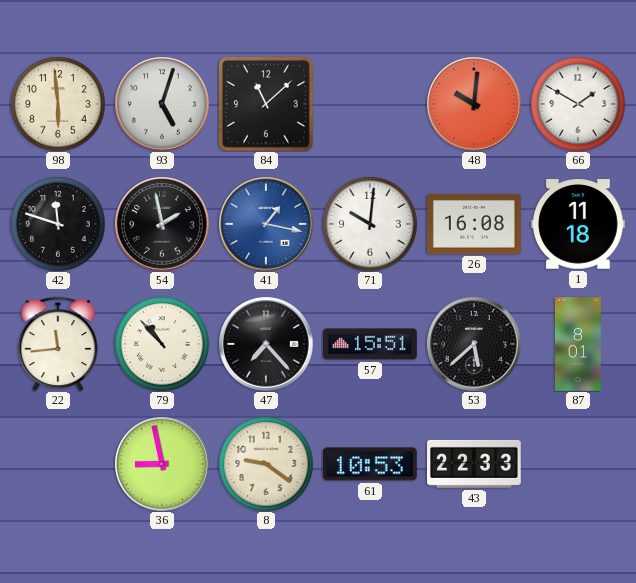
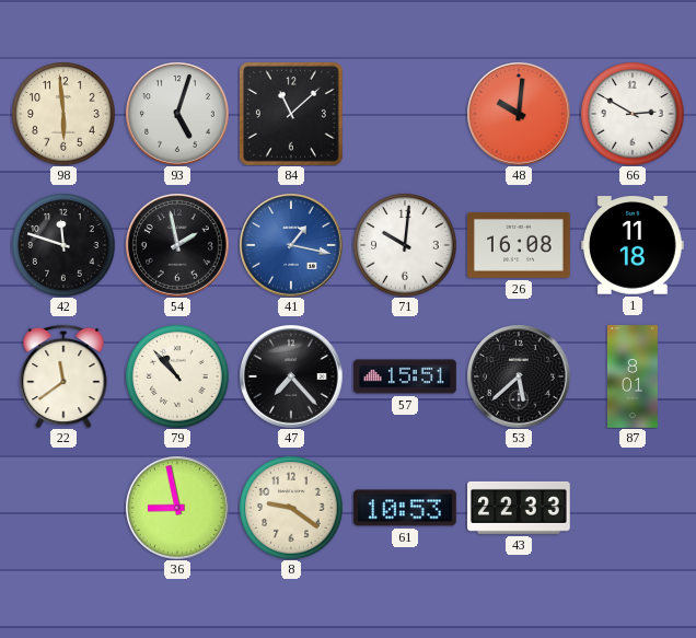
66: 1:50 -> 2:50
22: 11:44 -> 11:39
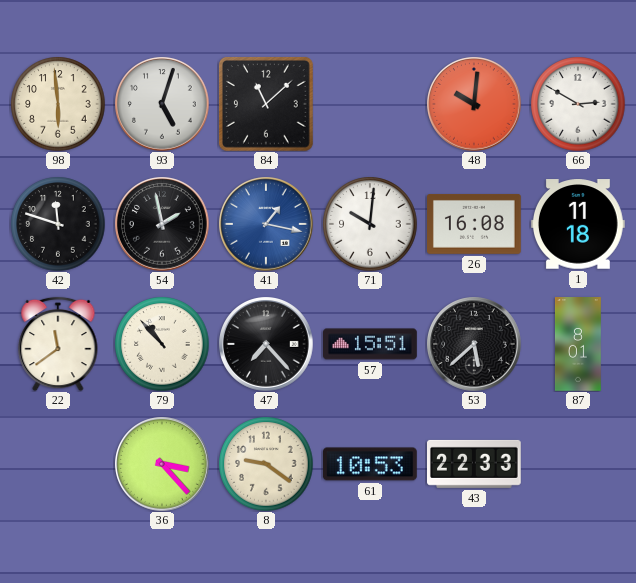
36: 8:58 -> 3:23
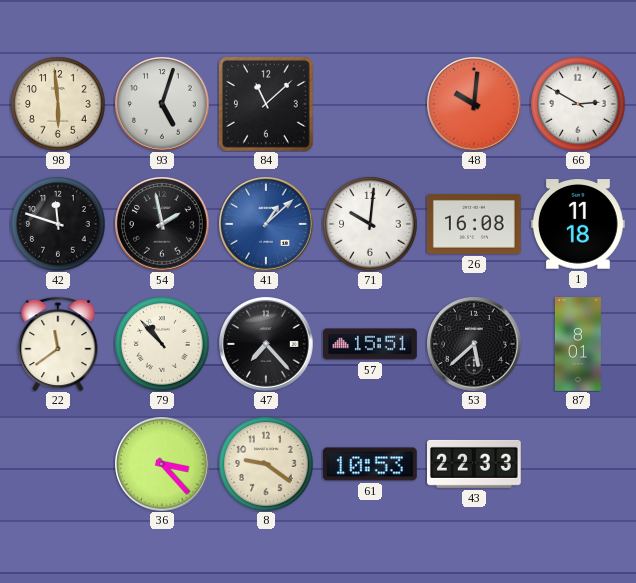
41: 1:17 -> 1:08
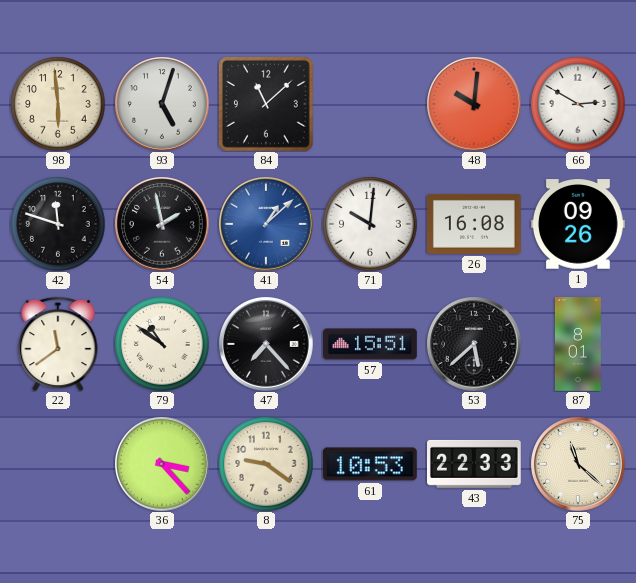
1: 11:18 -> 09:26
79: 10:53 -> 10:51
75: none -> 11:22
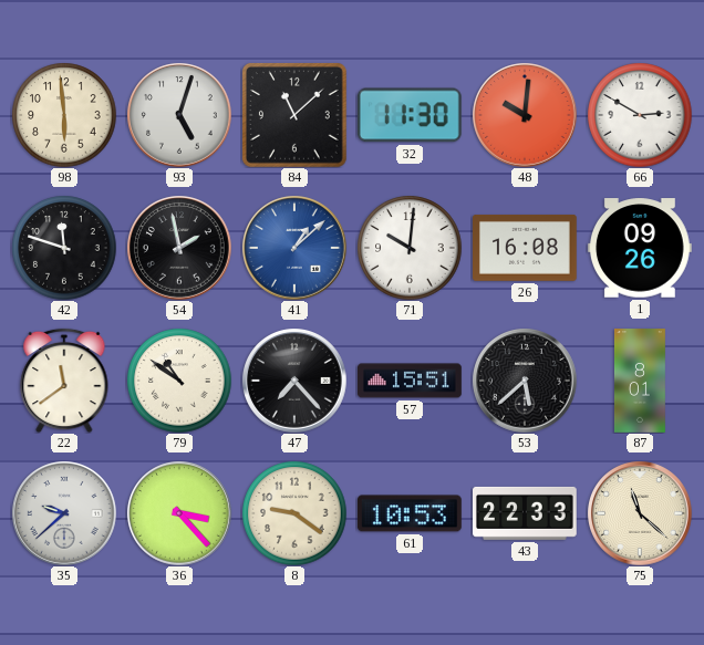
32: none -> 11:30
35: none -> 9:38
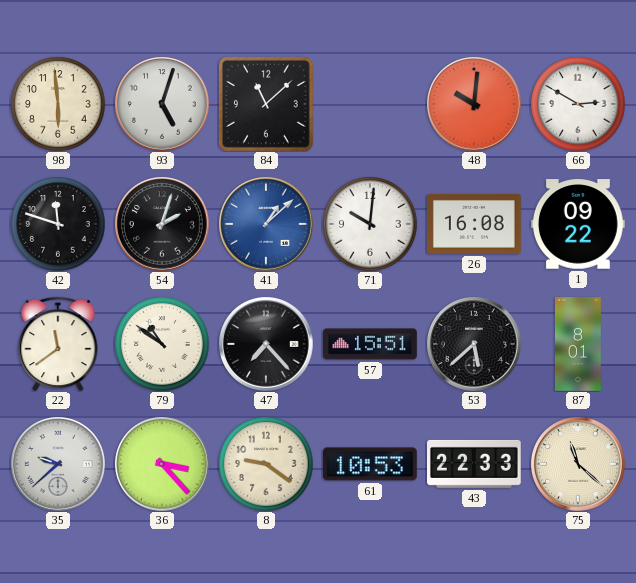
32: 11:30 -> none
54: 1:58 -> 2:03
1: 09:26 -> 09:22
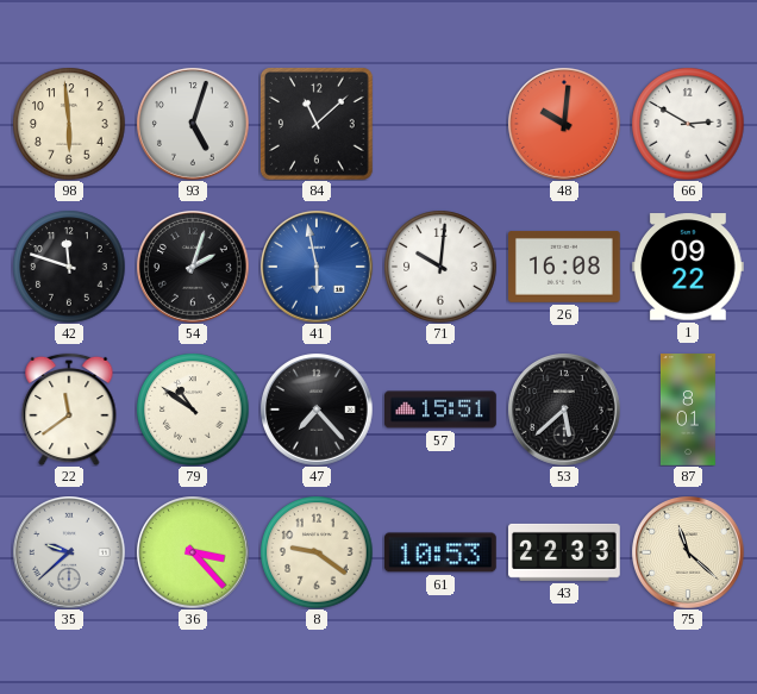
41: 1:08 -> 5:58
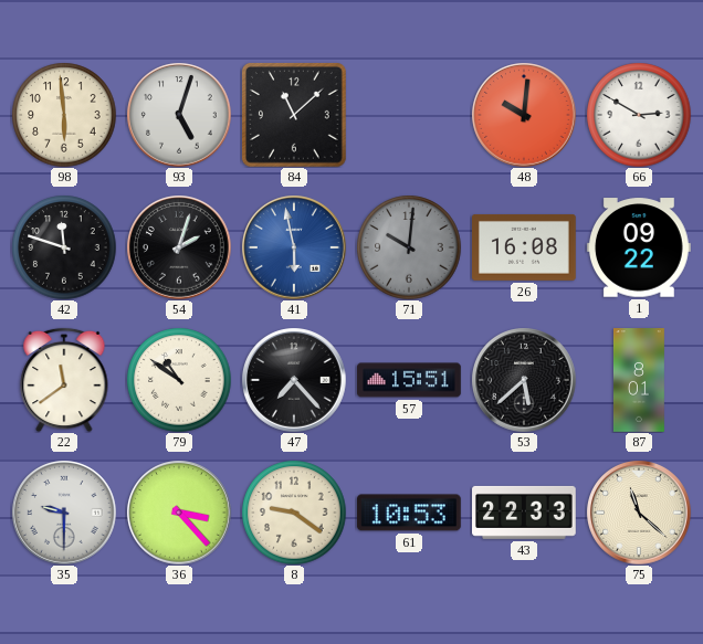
71 dial: white -> grey
35: 9:38 -> 9:30
